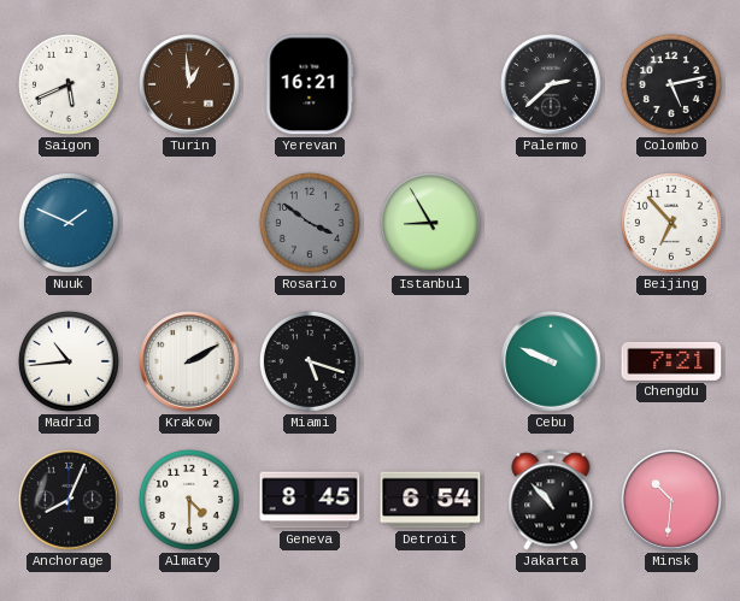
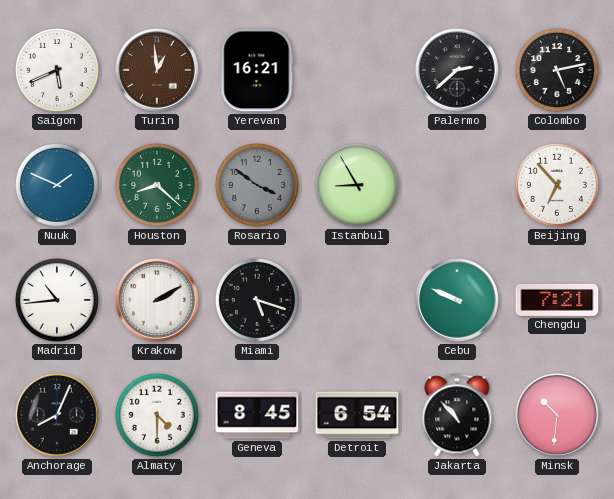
Houston: none -> 8:22
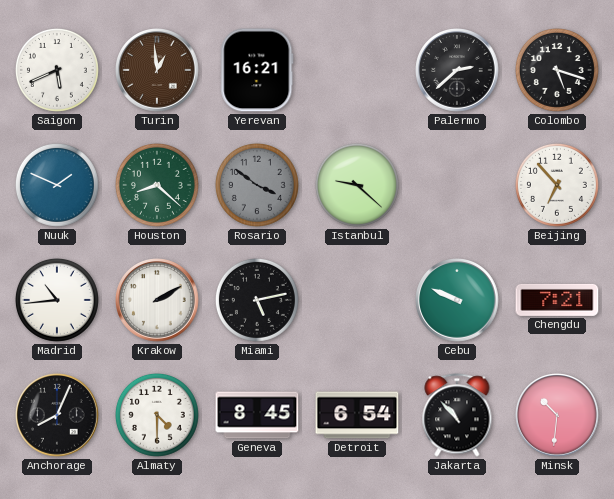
Colombo: 5:13 -> 5:18
Istanbul: 8:55 -> 9:22
Miami: 5:18 -> 5:13
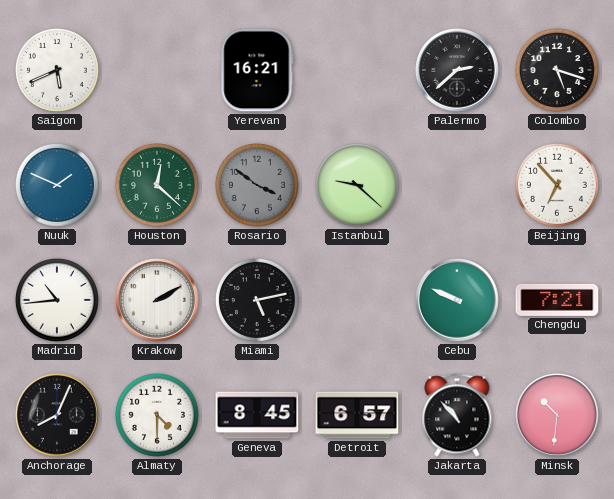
Turin: 12:59 -> none
Houston: 8:22 -> 12:22
Detroit: 6:54 -> 6:57
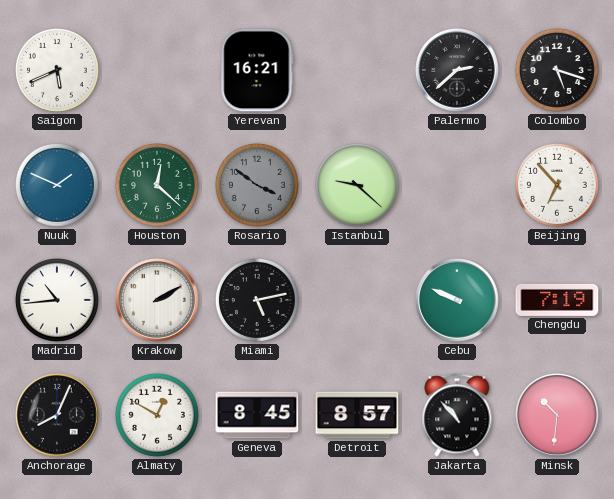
Chengdu: 7:21 -> 7:19
Almaty: 4:30 -> 12:50
Detroit: 6:57 -> 8:57
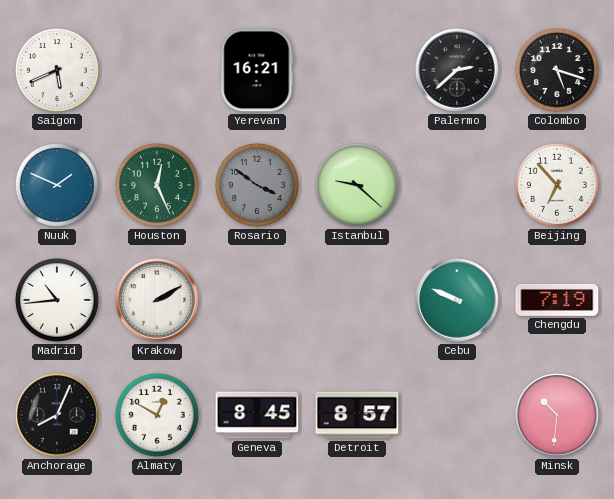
Houston: 12:22 -> 12:26
Miami: 5:13 -> none
Jakarta: 10:53 -> none
